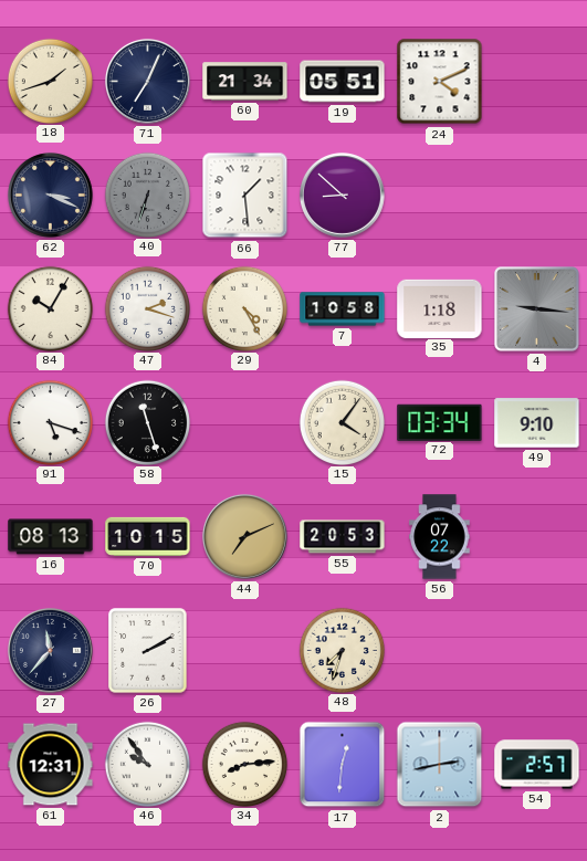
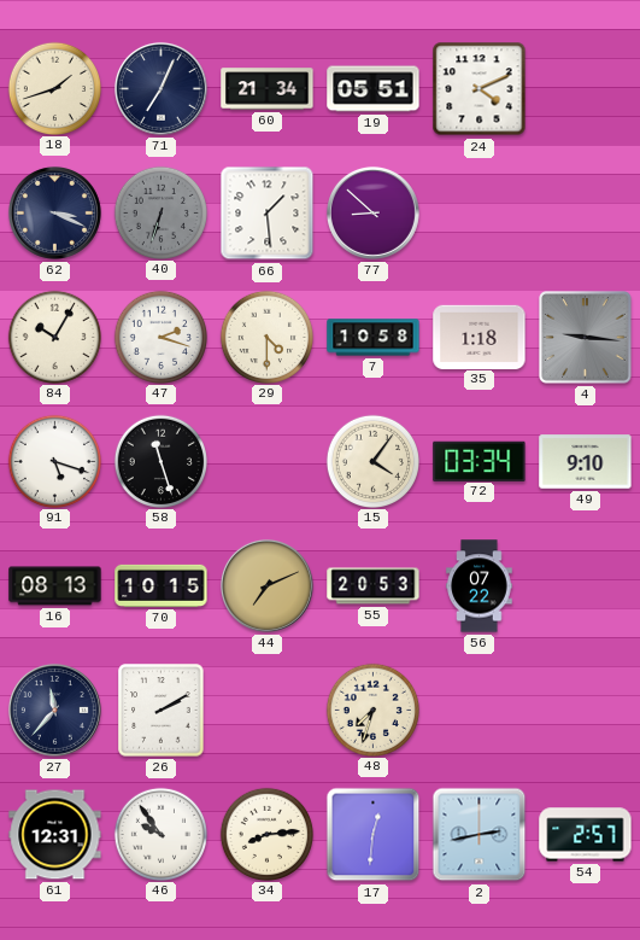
29: 4:25 -> 4:30
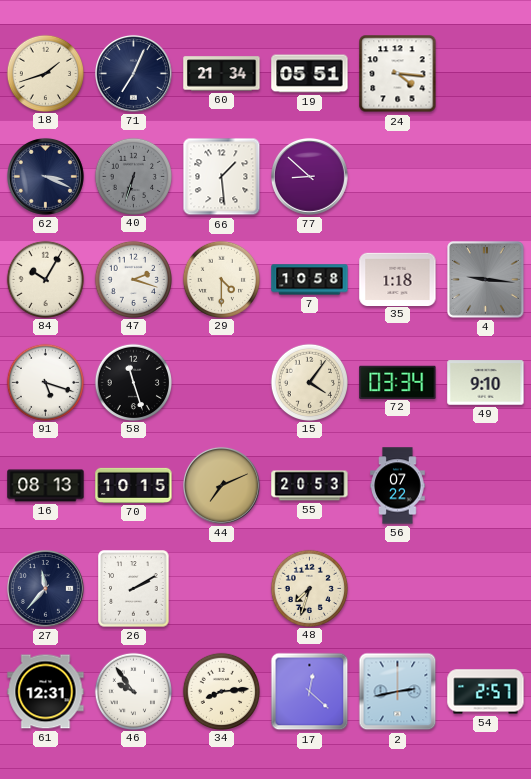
24: 4:11 -> 4:16
17: 12:31 -> 12:22
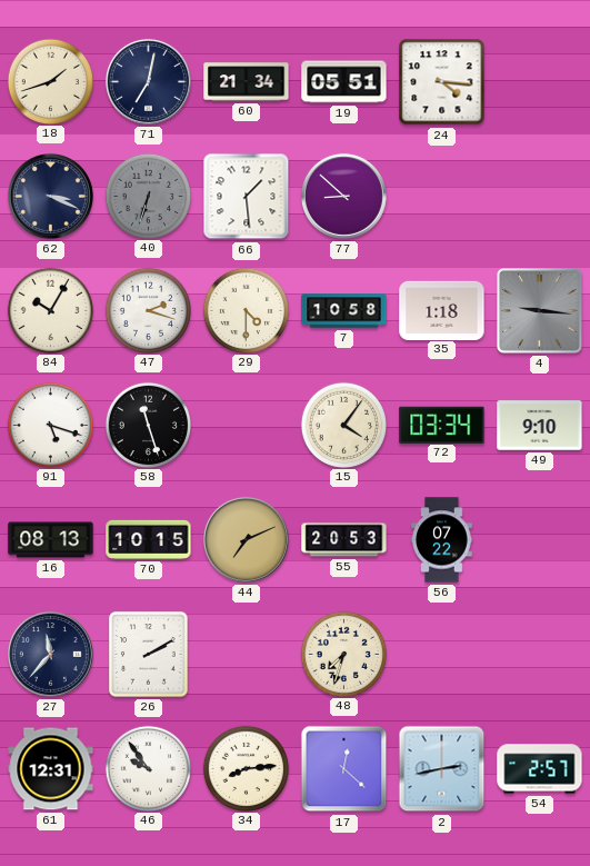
71: 7:04 -> 7:02
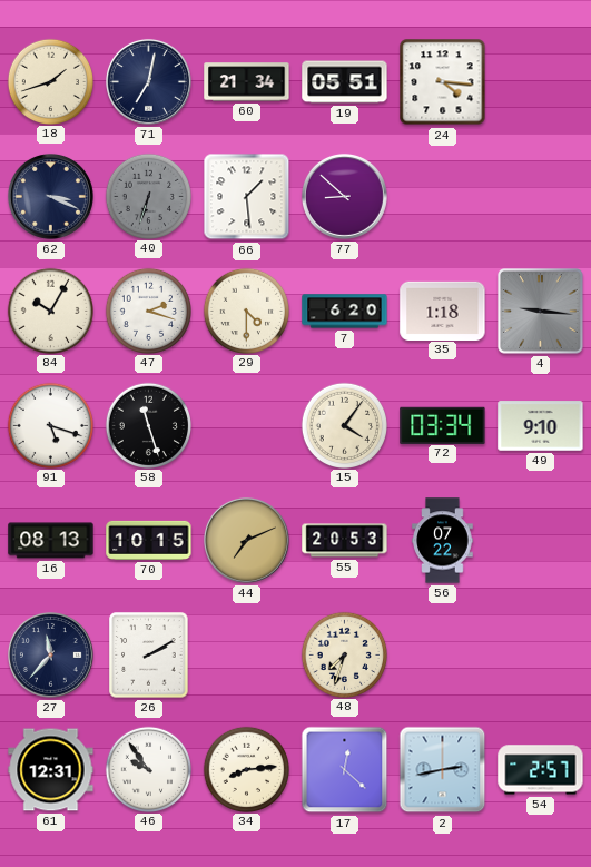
7: 10:58 -> 6:20
